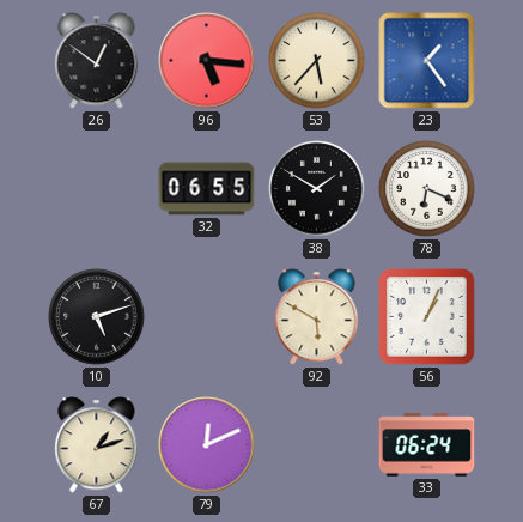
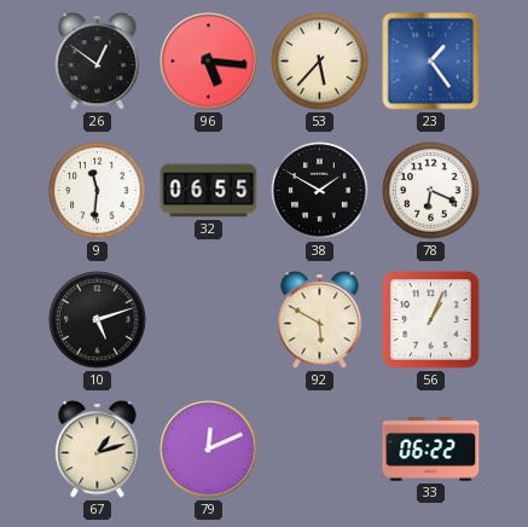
9: none -> 11:31
33: 06:24 -> 06:22
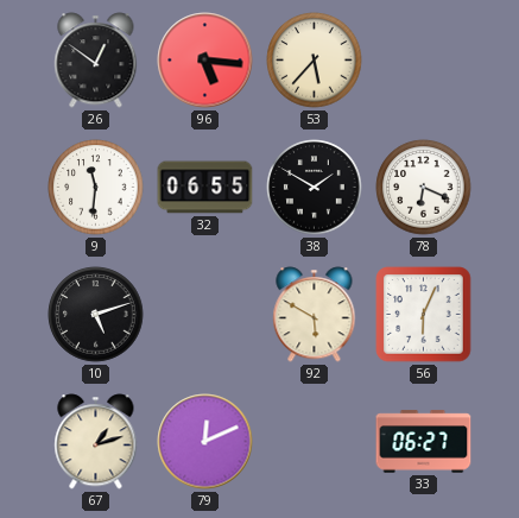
23: 1:24 -> none
56: 1:04 -> 6:04
33: 06:22 -> 06:27
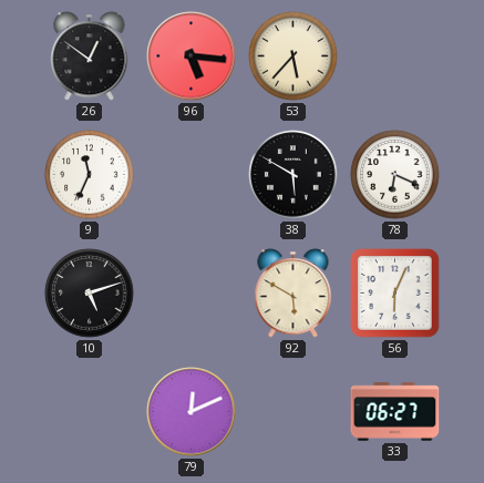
9: 11:31 -> 11:34
32: 06:55 -> none
38: 1:50 -> 5:50
67: 1:12 -> none
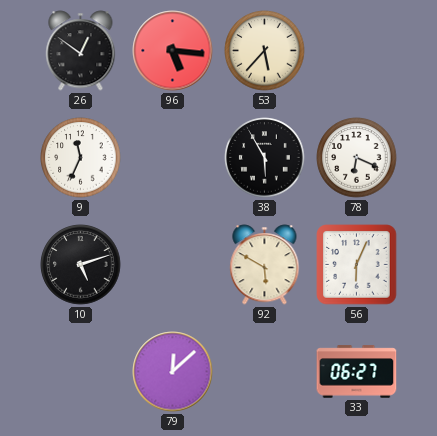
38: 5:50 -> 5:55
79: 12:11 -> 12:08
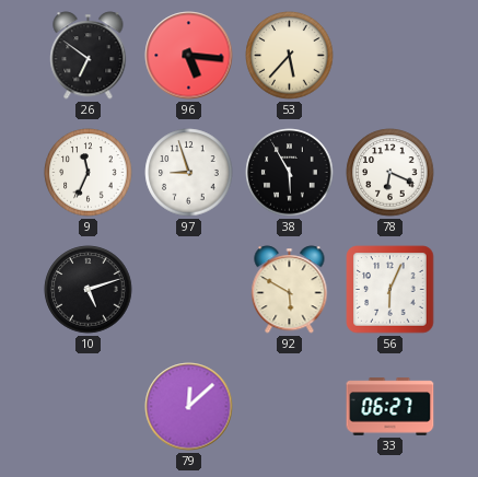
26: 12:51 -> 6:51
97: none -> 8:57
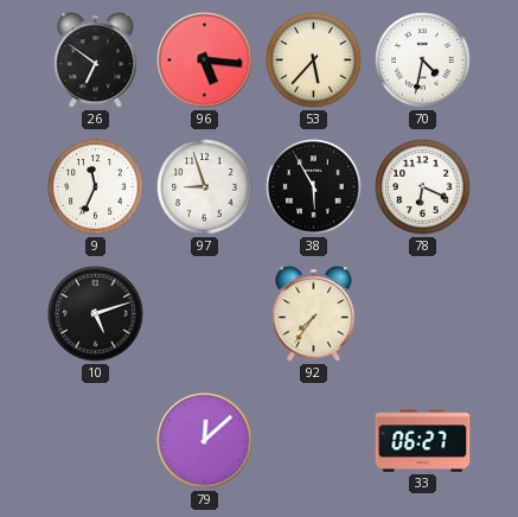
70: none -> 4:32
92: 5:50 -> 7:36
56: 6:04 -> none
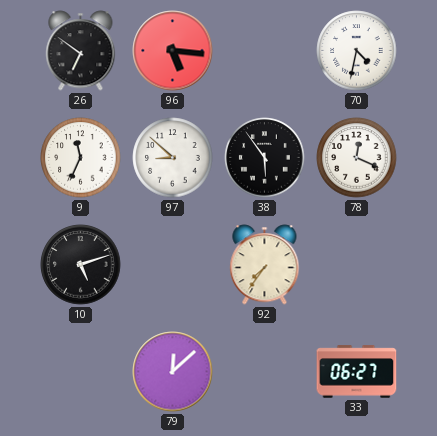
53: 5:37 -> none
97: 8:57 -> 8:52
38: 5:55 -> 5:54
78: 6:19 -> 12:19
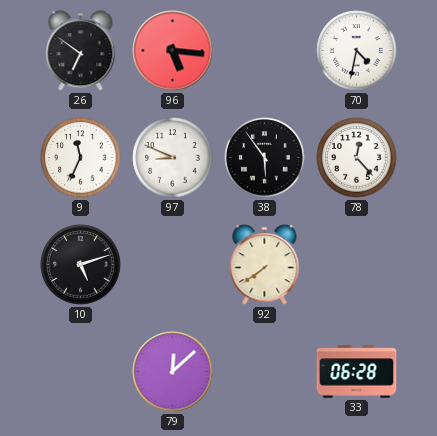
97: 8:52 -> 8:49
78: 12:19 -> 12:23
92: 7:36 -> 7:39
33: 06:27 -> 06:28
